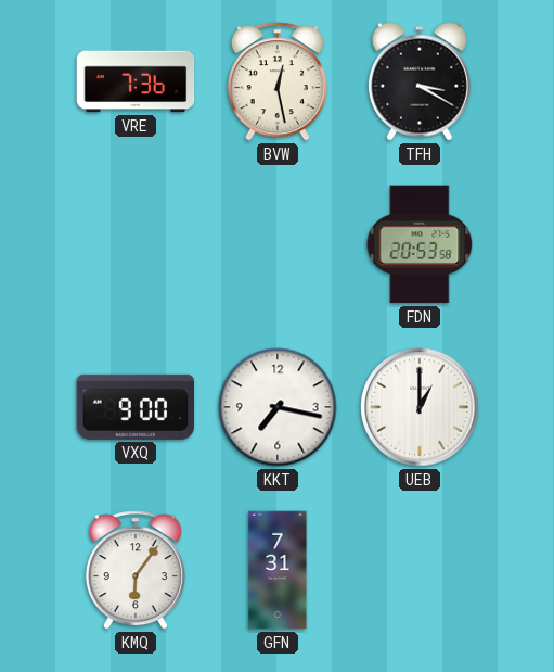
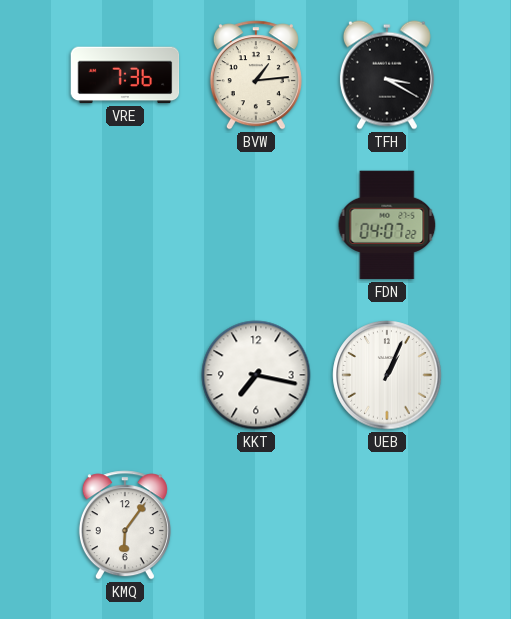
BVW: 12:28 -> 1:14
FDN: 20:53 -> 04:07
VXQ: 9:00 -> none
UEB: 1:00 -> 1:04
GFN: 7:31 -> none
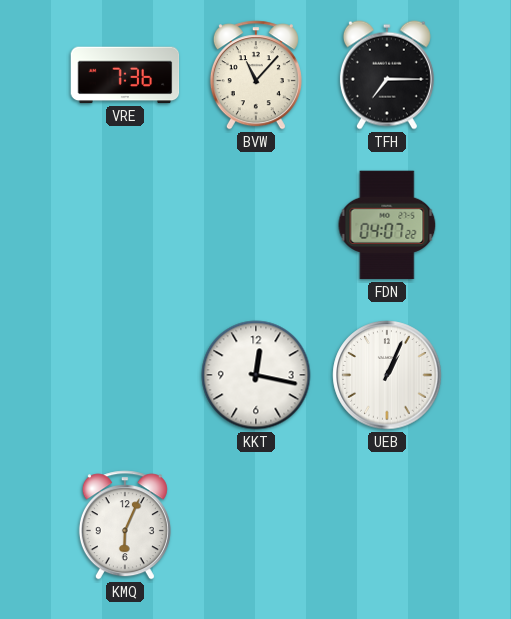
BVW: 1:14 -> 11:07
TFH: 3:20 -> 7:15
KKT: 7:17 -> 12:17
KMQ: 6:06 -> 6:04
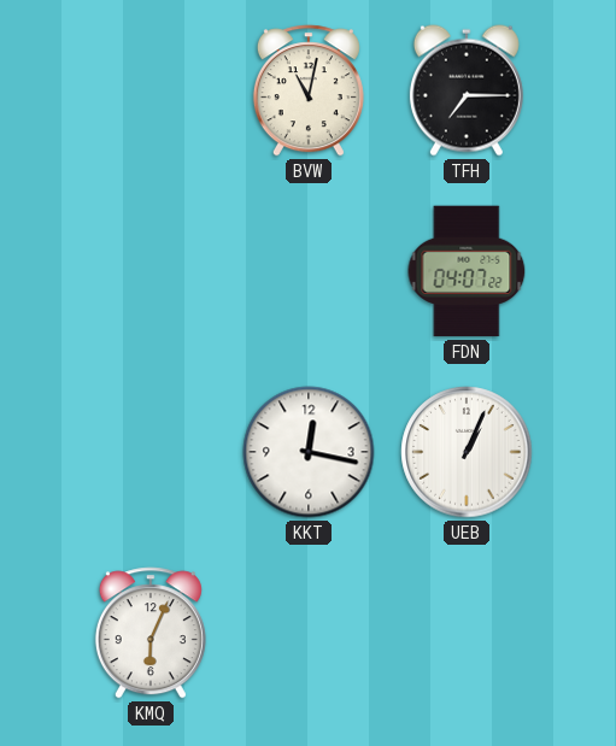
VRE: 7:36 -> none
BVW: 11:07 -> 11:02
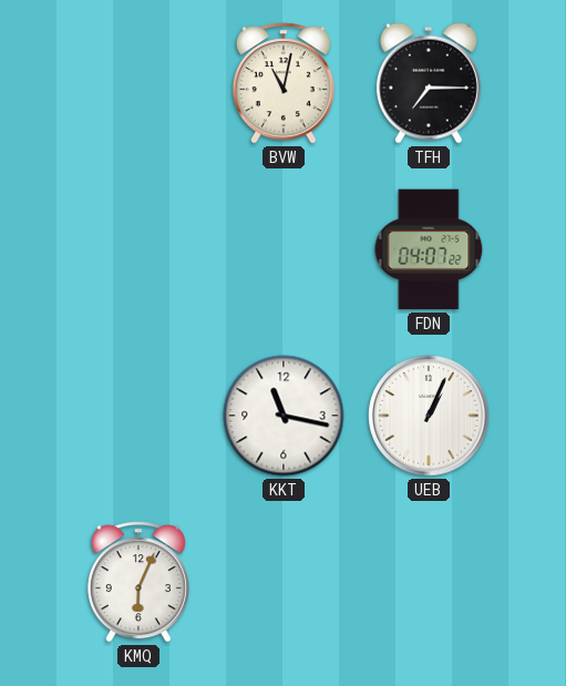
KKT: 12:17 -> 11:17
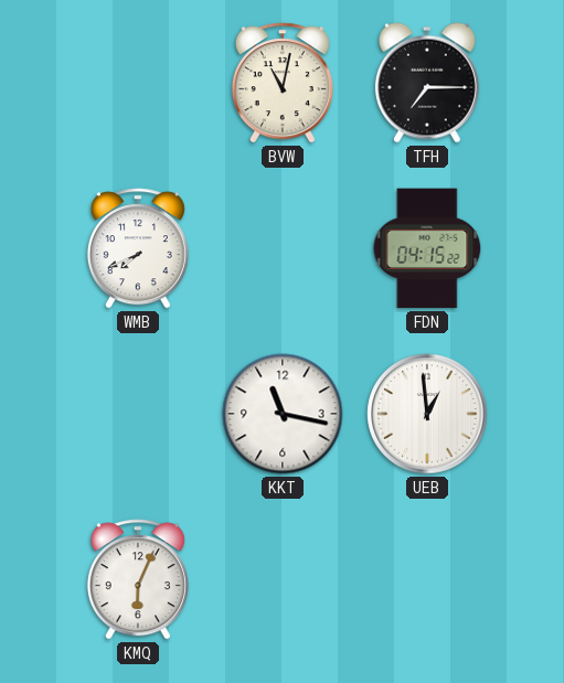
WMB: none -> 7:41
FDN: 04:07 -> 04:15
UEB: 1:04 -> 12:59
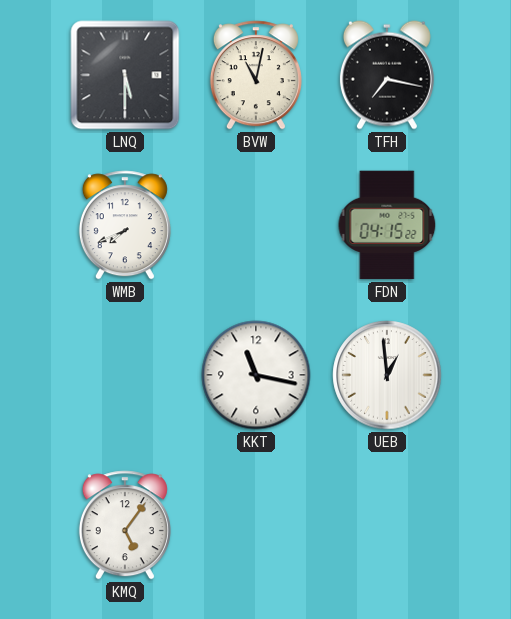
LNQ: none -> 5:30
TFH: 7:15 -> 7:17
KMQ: 6:04 -> 5:06
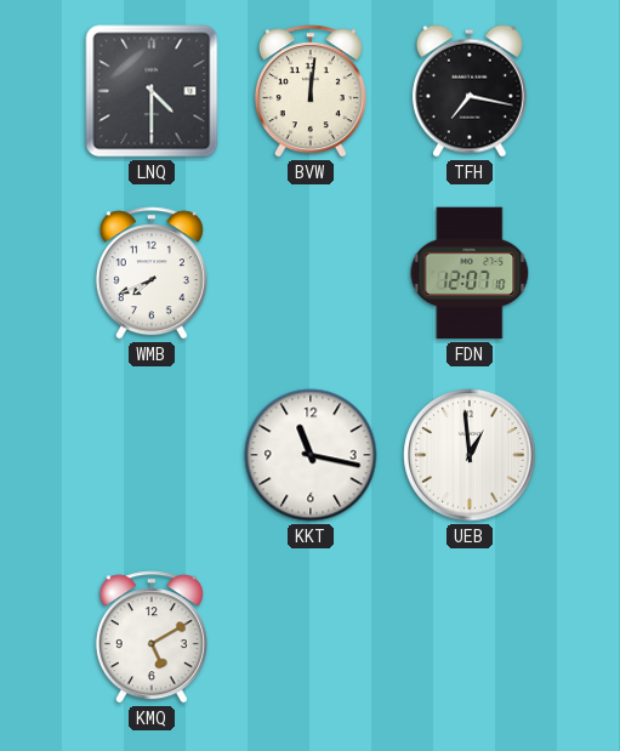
LNQ: 5:30 -> 4:30
BVW: 11:02 -> 12:01
FDN: 04:15 -> 12:07
KMQ: 5:06 -> 5:10
